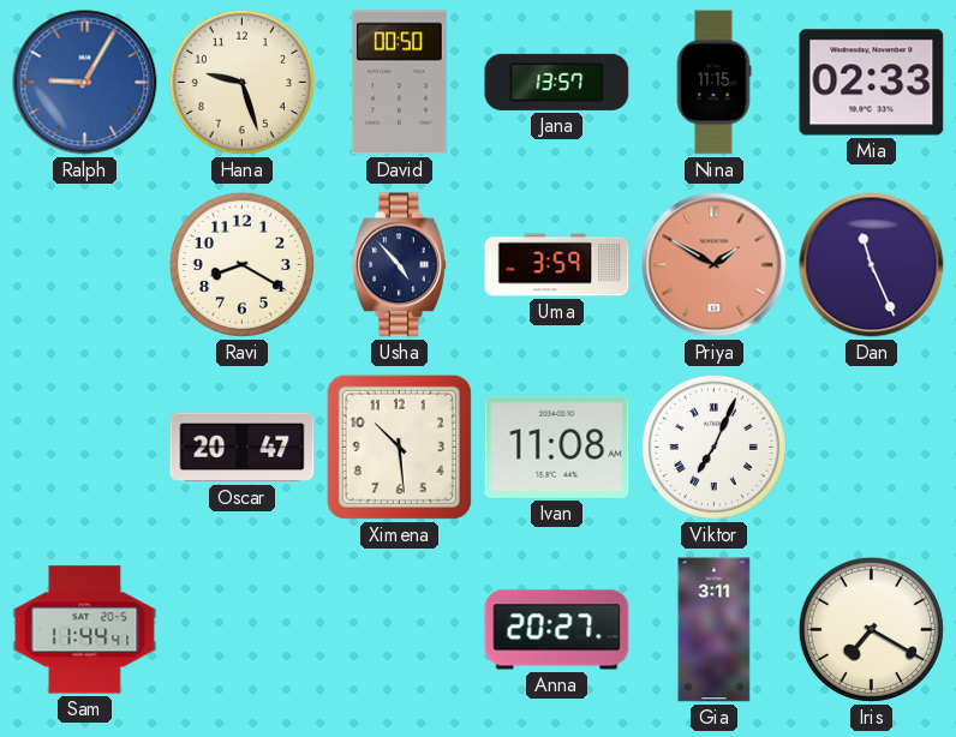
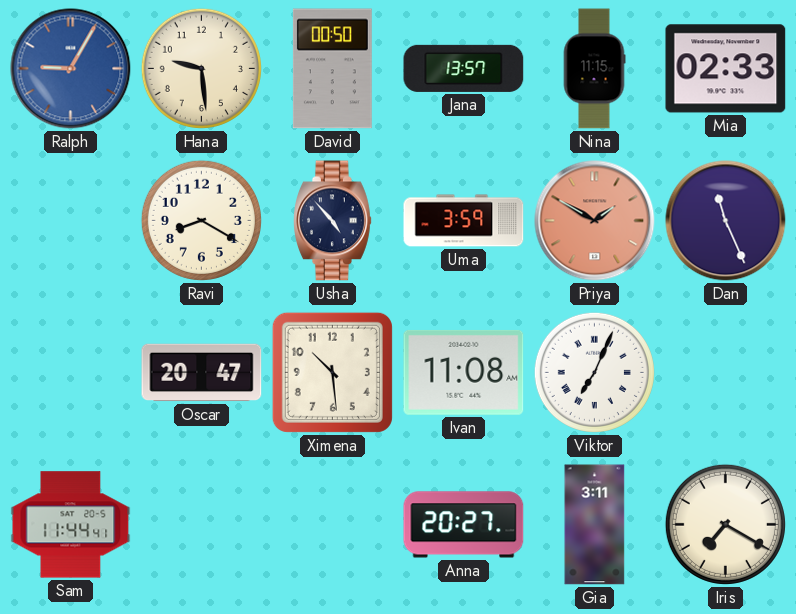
Hana: 9:27 -> 9:29
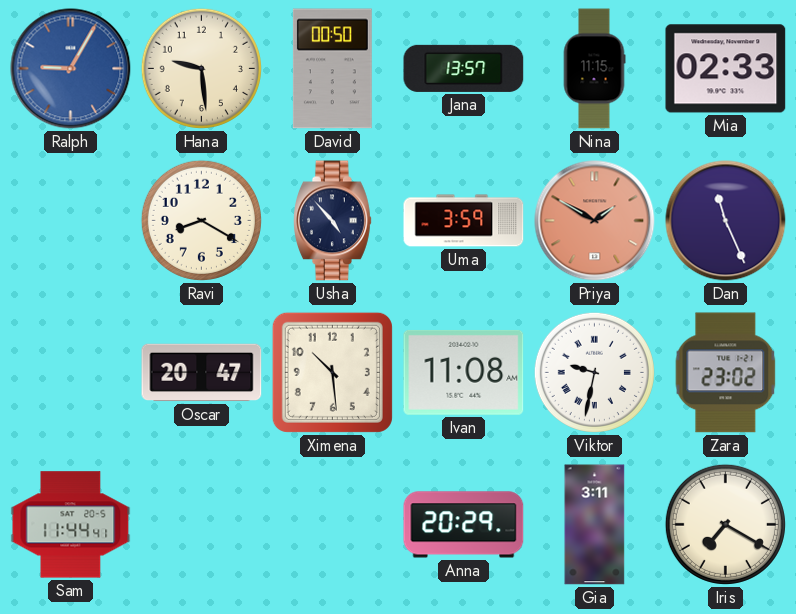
Viktor: 7:04 -> 9:32
Zara: none -> 23:02
Anna: 20:27 -> 20:29
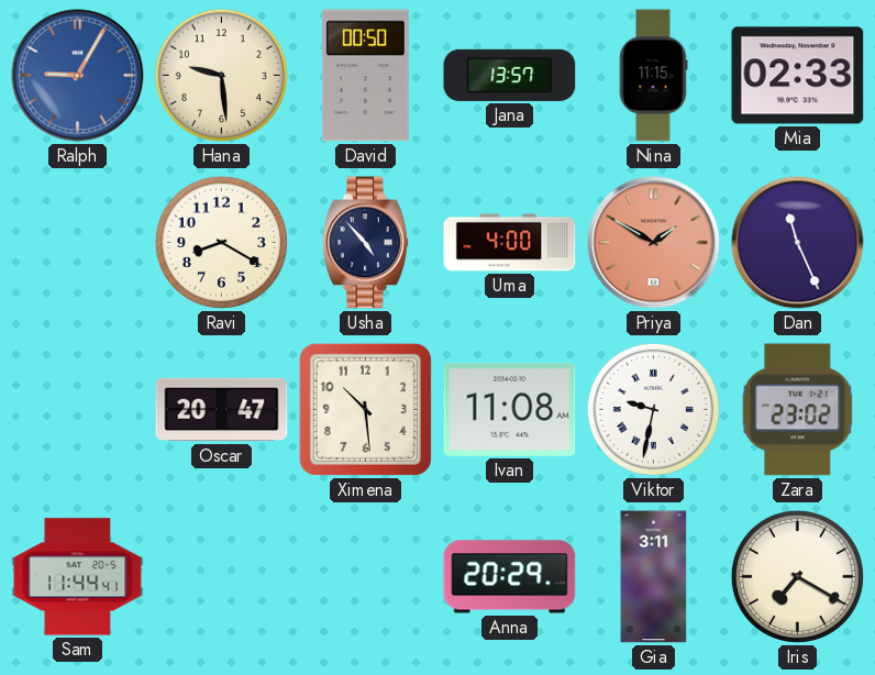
Uma: 3:59 -> 4:00
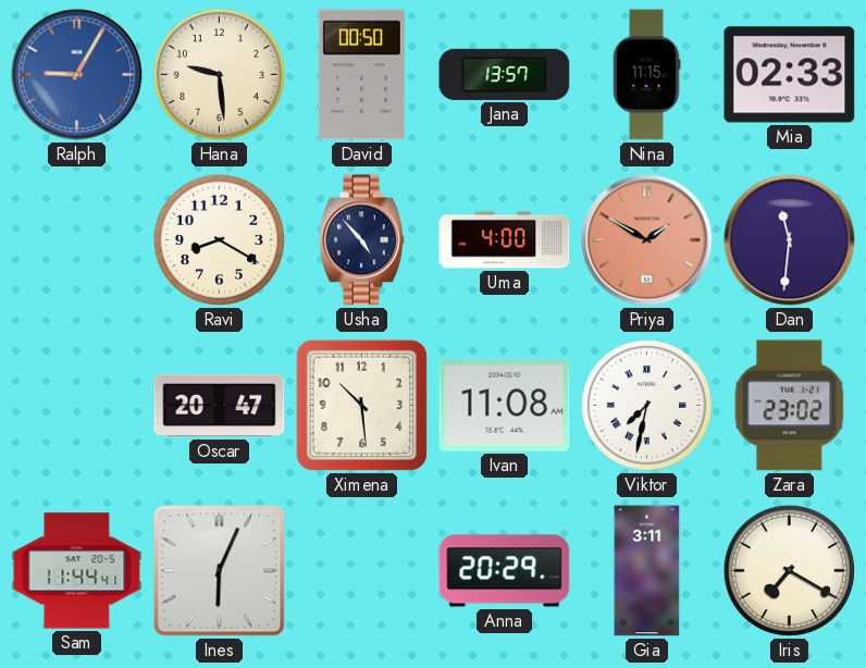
Dan: 11:26 -> 11:31
Viktor: 9:32 -> 7:32
Ines: none -> 6:04
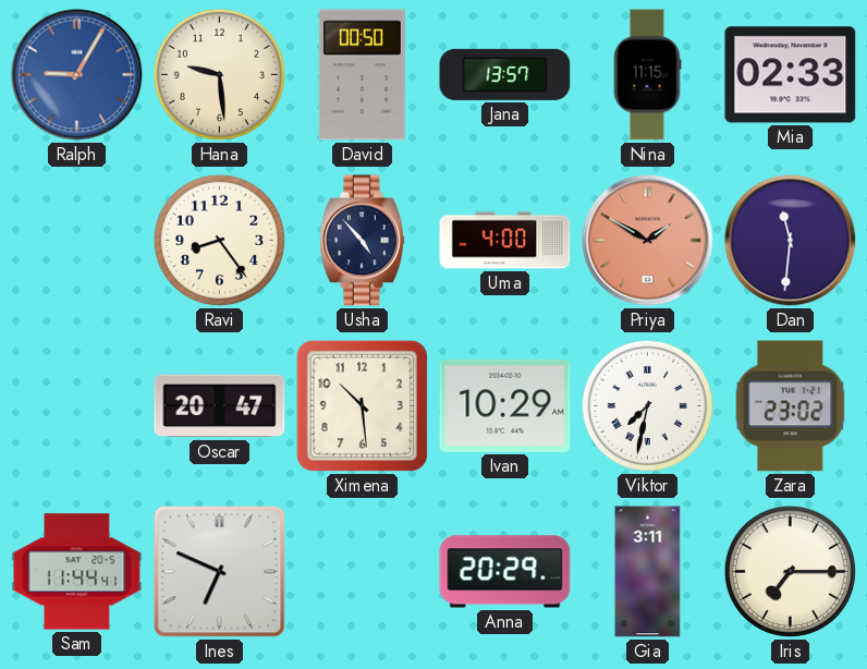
Ravi: 8:20 -> 8:24
Ivan: 11:08 -> 10:29
Ines: 6:04 -> 6:49
Iris: 7:20 -> 7:15
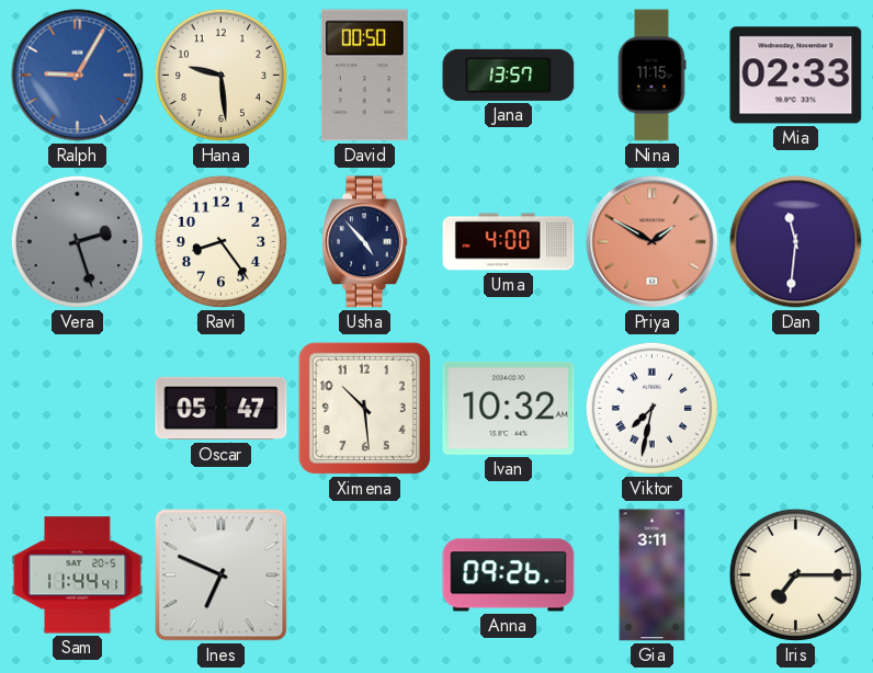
Vera: none -> 2:27
Oscar: 20:47 -> 05:47
Ivan: 10:29 -> 10:32
Zara: 23:02 -> none
Anna: 20:29 -> 09:26
